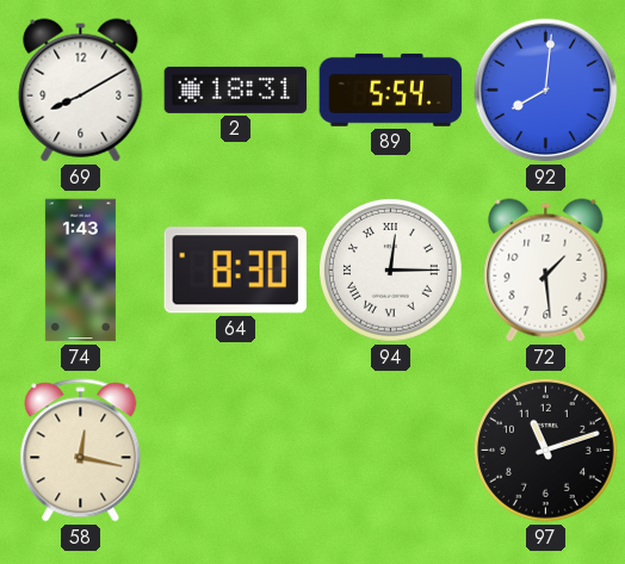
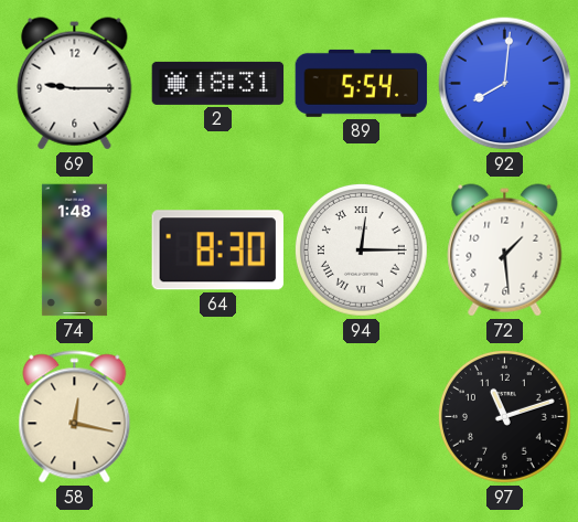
69: 8:10 -> 9:15
74: 1:43 -> 1:48
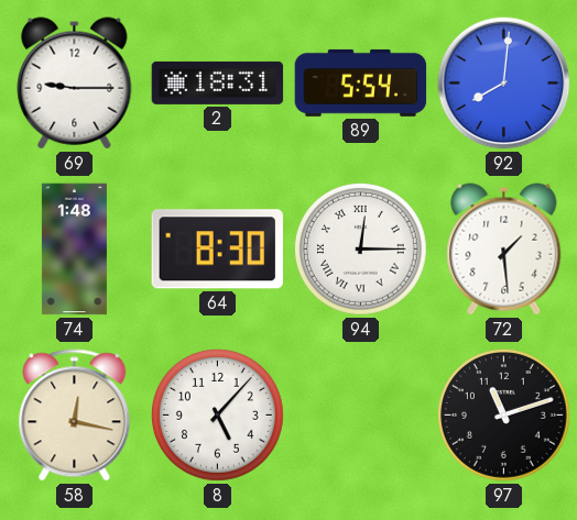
8: none -> 5:07
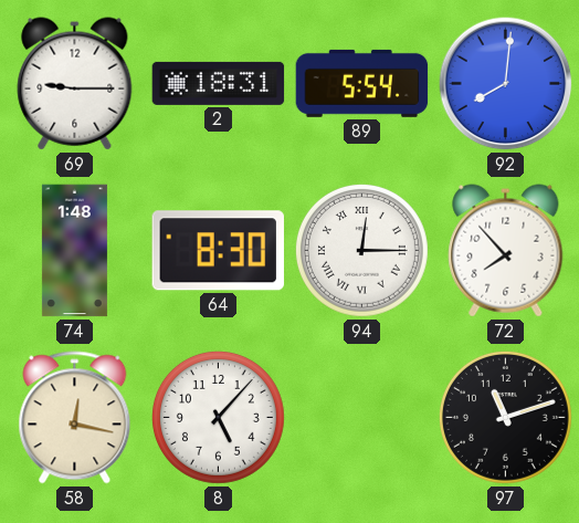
72: 1:29 -> 7:53
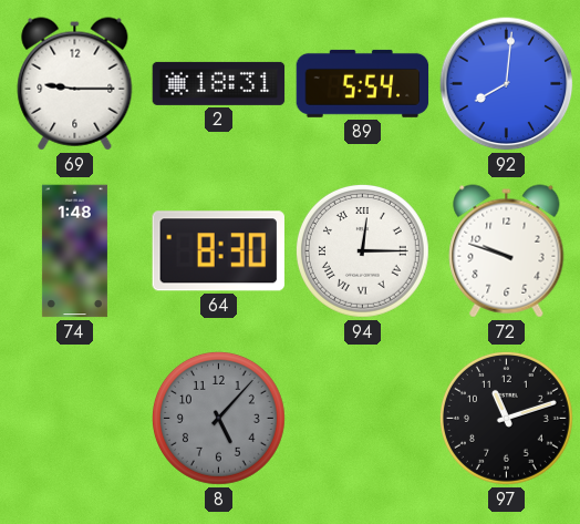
72: 7:53 -> 9:48
58: 12:17 -> none
8 dial: white -> grey
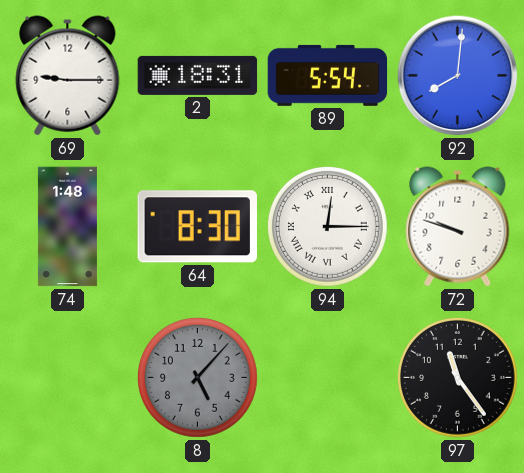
97: 11:12 -> 11:24
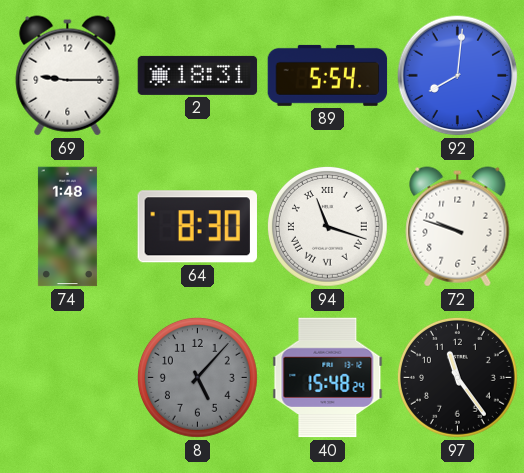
94: 12:15 -> 11:18
40: none -> 15:48
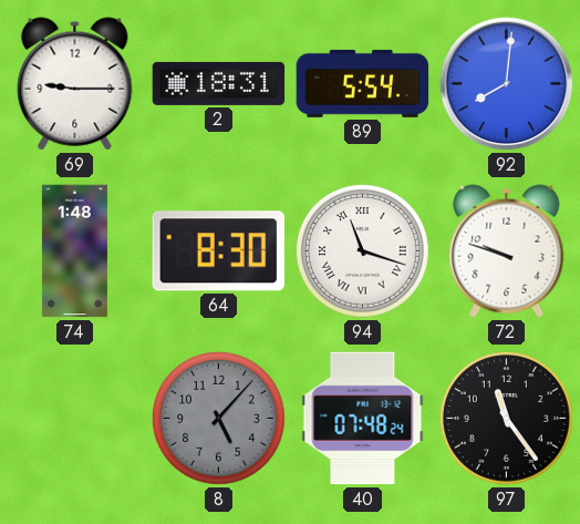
40: 15:48 -> 07:48
